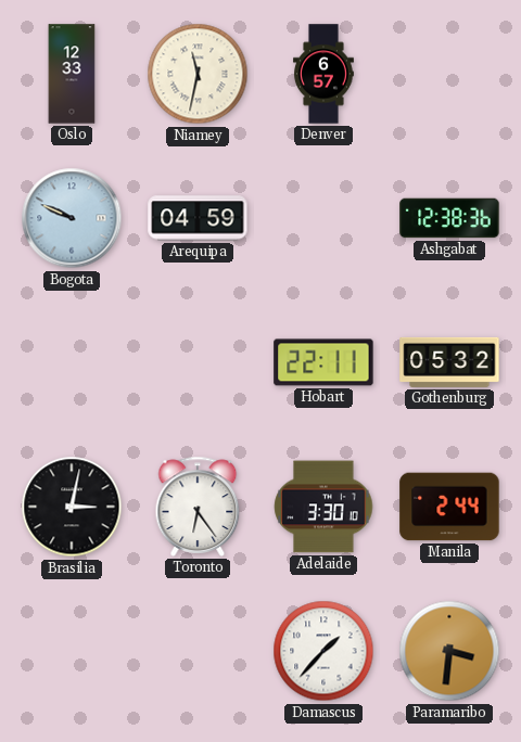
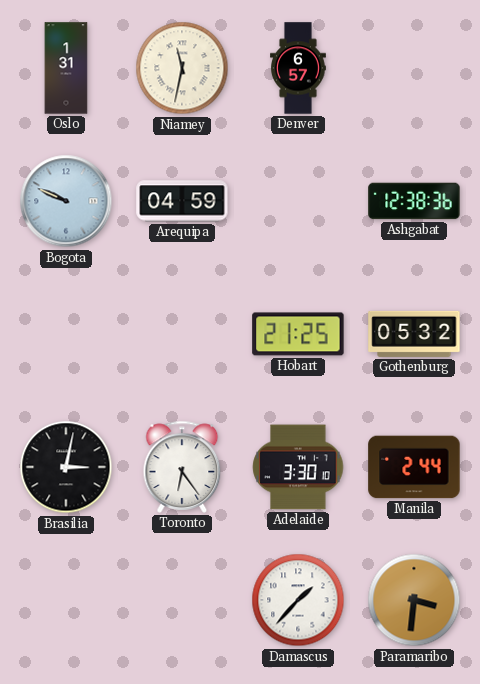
Oslo: 12:33 -> 1:31
Hobart: 22:11 -> 21:25
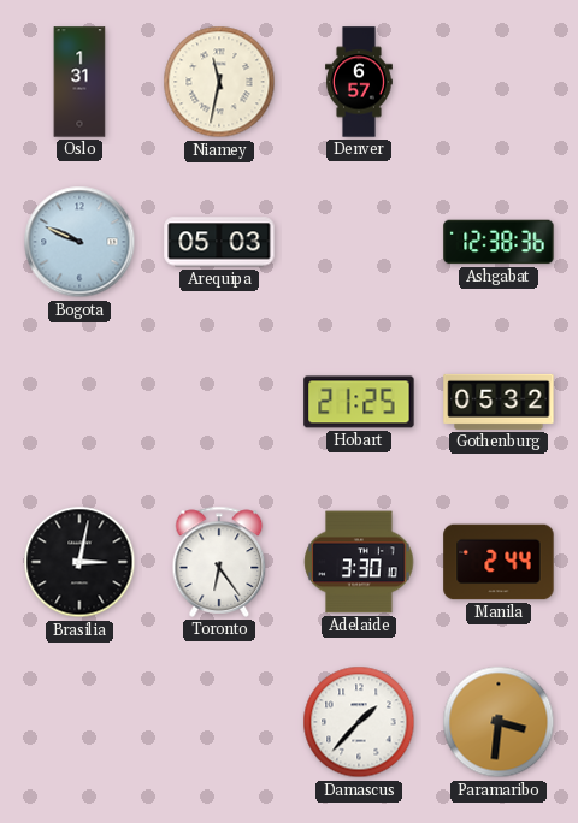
Arequipa: 04:59 -> 05:03
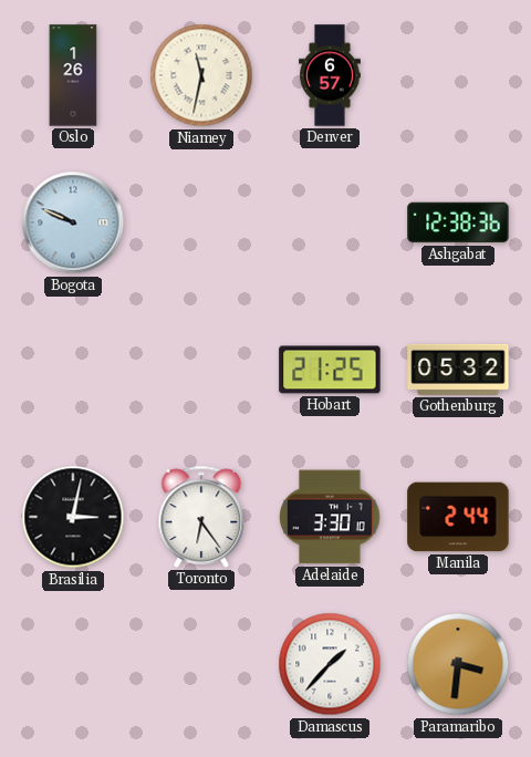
Oslo: 1:31 -> 1:26
Arequipa: 05:03 -> none
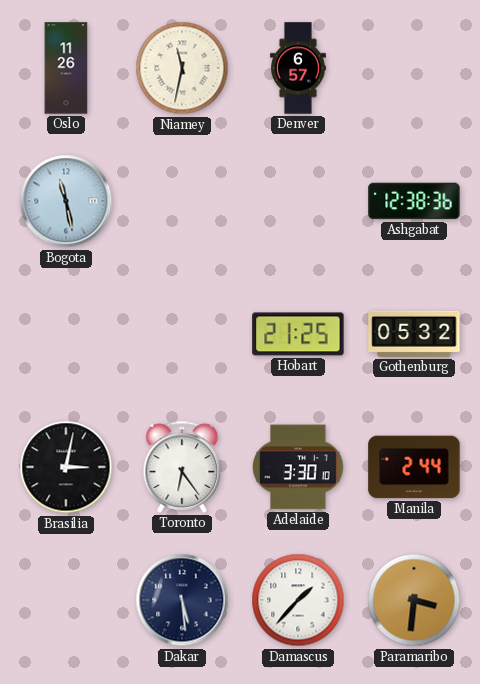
Oslo: 1:26 -> 11:26
Bogota: 9:49 -> 11:28
Dakar: none -> 5:29
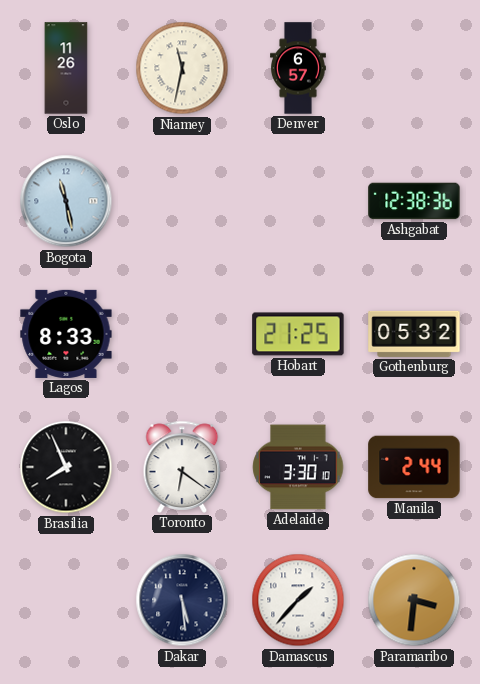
Lagos: none -> 8:33
Brasilia: 3:02 -> 7:56
Toronto: 6:24 -> 6:21
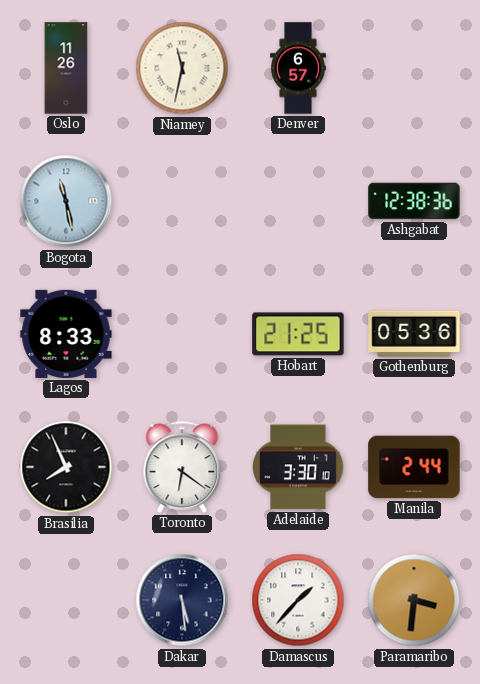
Gothenburg: 05:32 -> 05:36
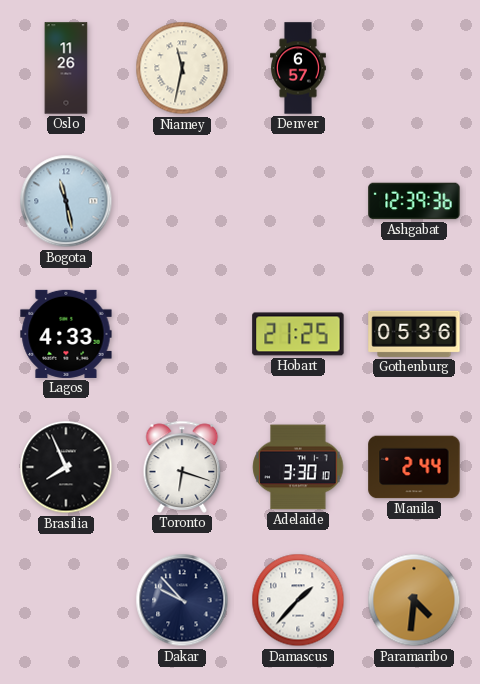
Ashgabat: 12:38 -> 12:39
Lagos: 8:33 -> 4:33
Toronto: 6:21 -> 6:18
Dakar: 5:29 -> 9:53
Paramaribo: 3:31 -> 4:31
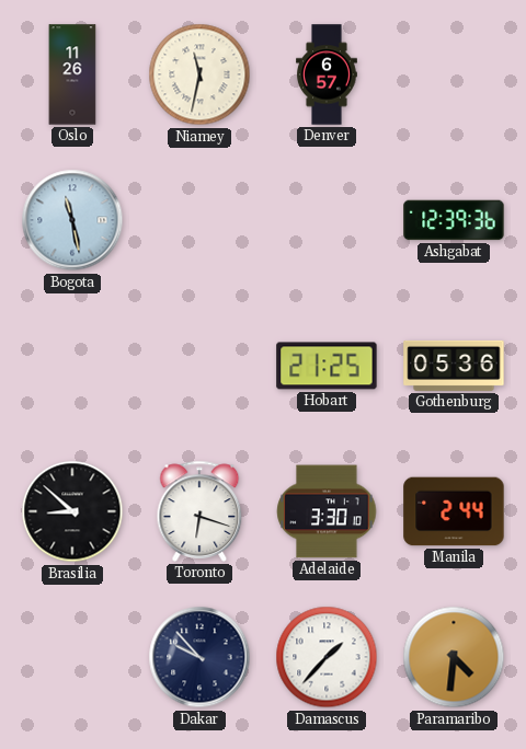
Lagos: 4:33 -> none
Brasilia: 7:56 -> 8:52
